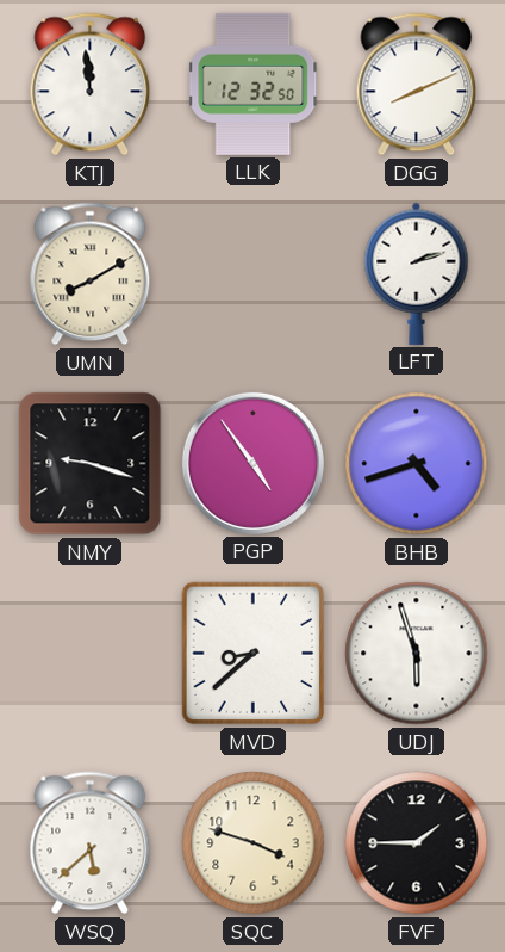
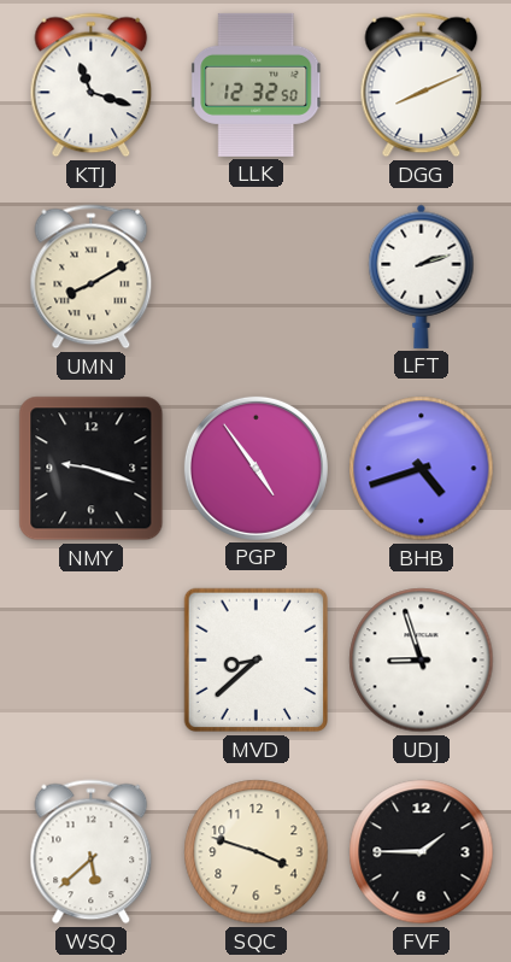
KTJ: 11:59 -> 11:18
UDJ: 5:57 -> 8:57
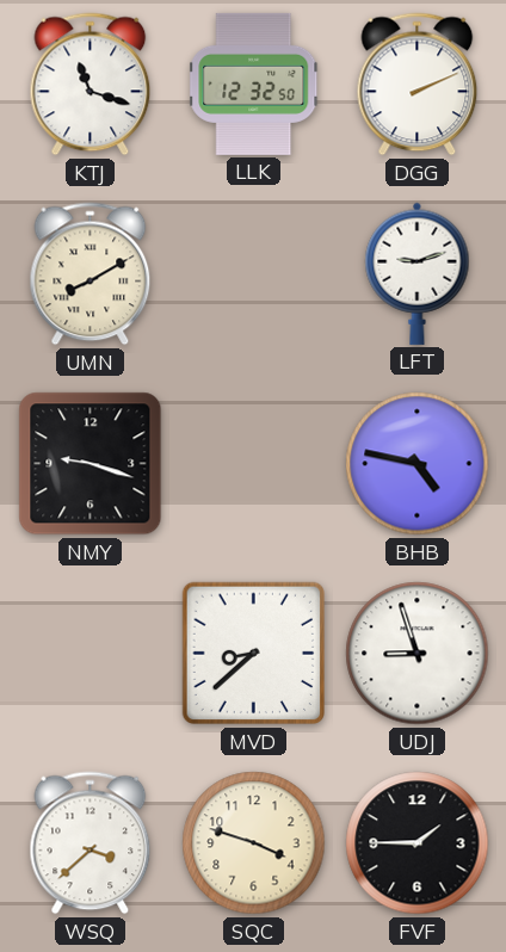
DGG: 8:11 -> 2:11
LFT: 2:12 -> 9:12
PGP: 4:54 -> none
BHB: 4:42 -> 4:47
WSQ: 5:38 -> 3:38
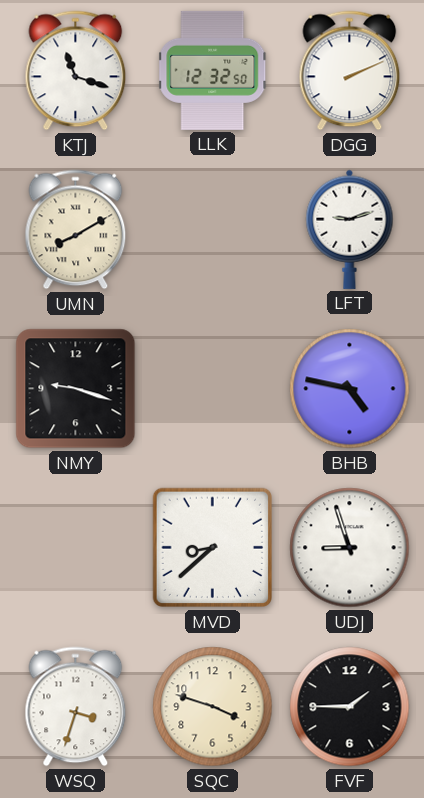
WSQ: 3:38 -> 3:33
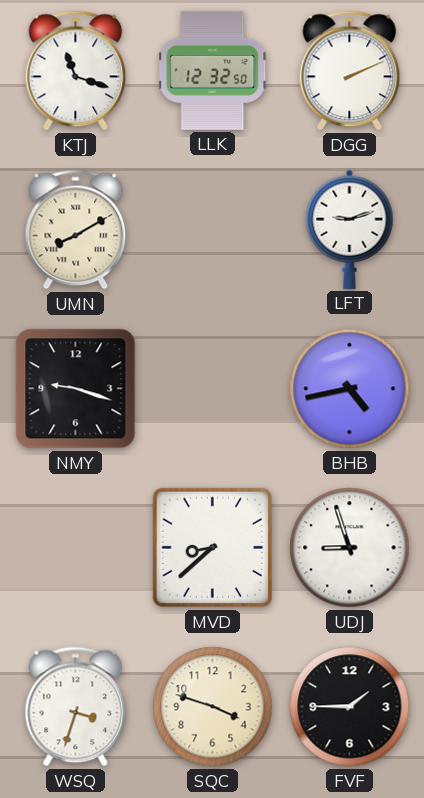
BHB: 4:47 -> 4:43
